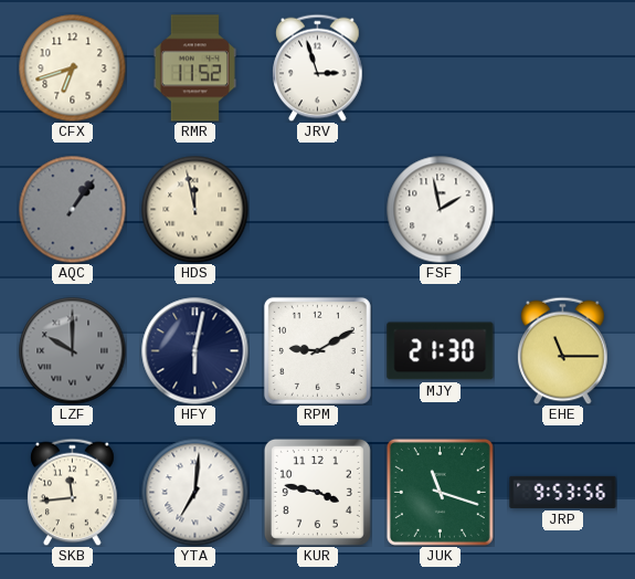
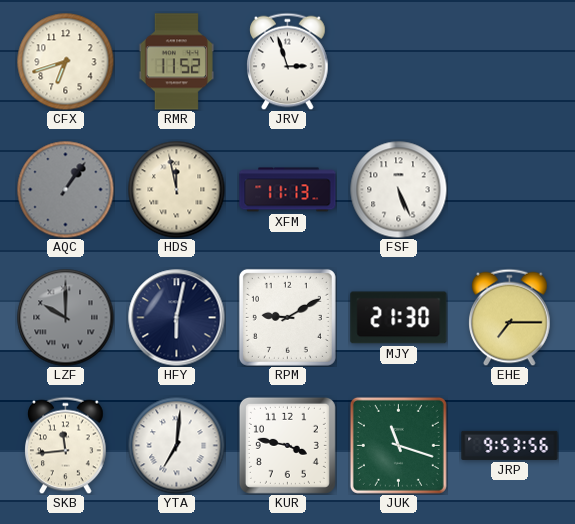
XFM: none -> 11:13
FSF: 1:58 -> 5:26
EHE: 11:15 -> 7:15
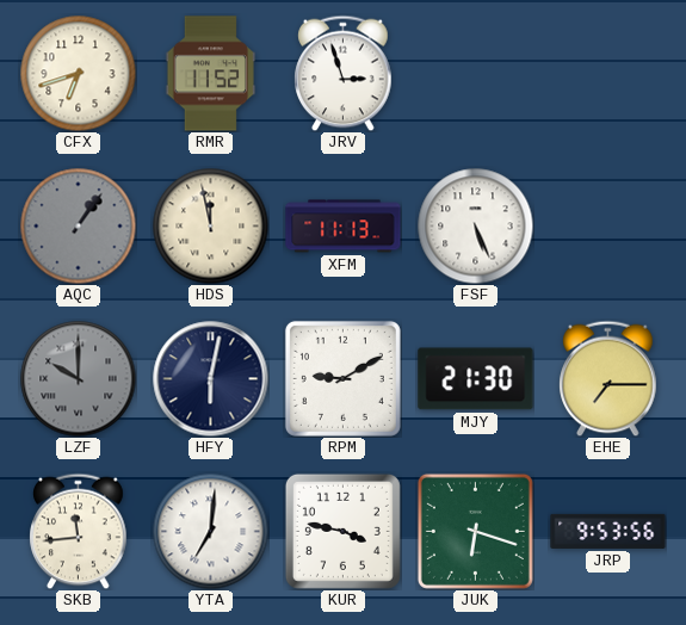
JUK: 11:18 -> 6:18
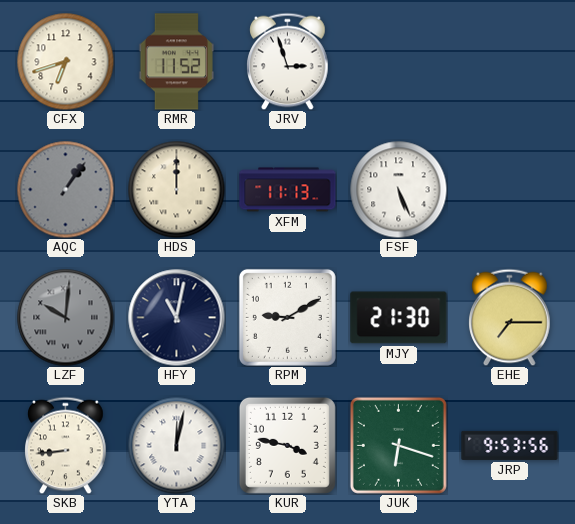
HDS: 11:58 -> 12:00
LZF: 10:00 -> 10:01
HFY: 6:02 -> 11:02
SKB: 11:44 -> 8:44
YTA: 7:01 -> 12:02
